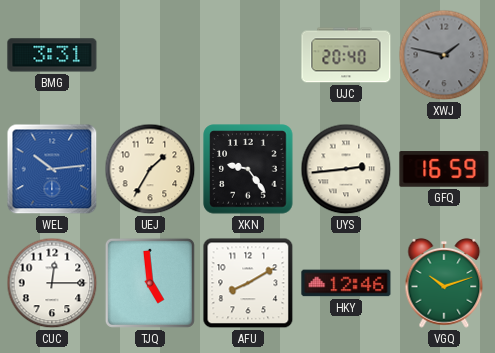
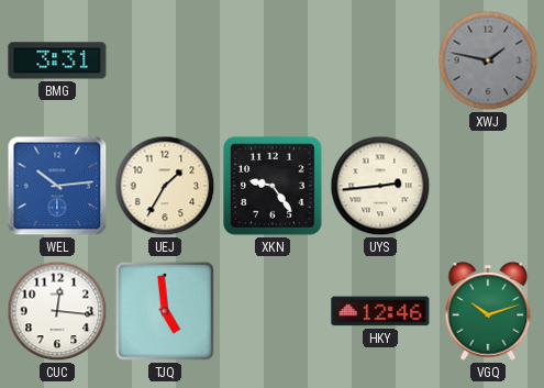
UJC: 20:40 -> none
GFQ: 16:59 -> none
CUC: 12:15 -> 12:16
AFU: 8:10 -> none
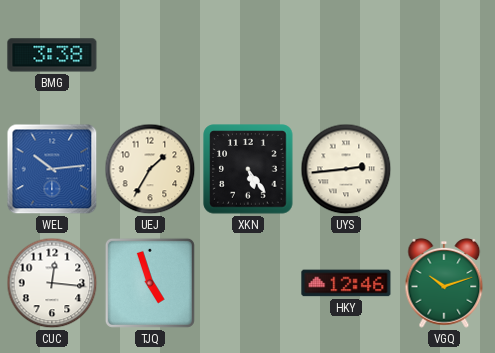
BMG: 3:31 -> 3:38
XWJ: 1:47 -> none
XKN: 9:24 -> 5:24
TJQ: 4:59 -> 4:57
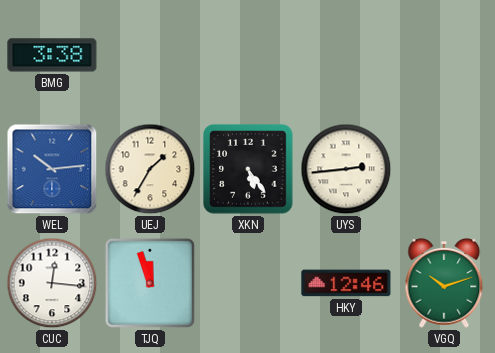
TJQ: 4:57 -> 11:57
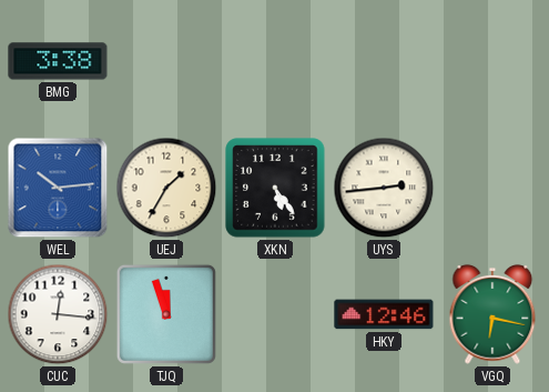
VGQ: 10:12 -> 6:17
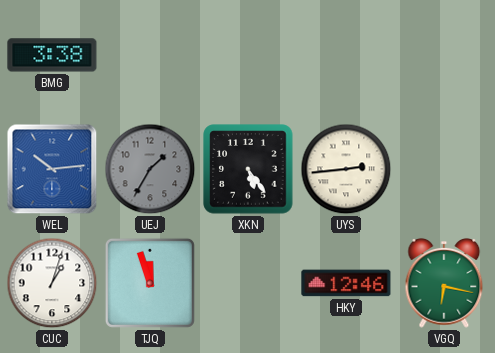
UEJ dial: cream -> grey
CUC: 12:16 -> 1:03
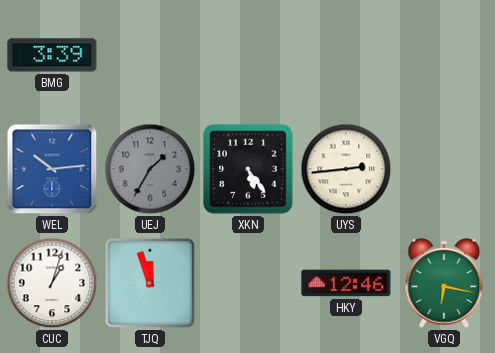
BMG: 3:38 -> 3:39
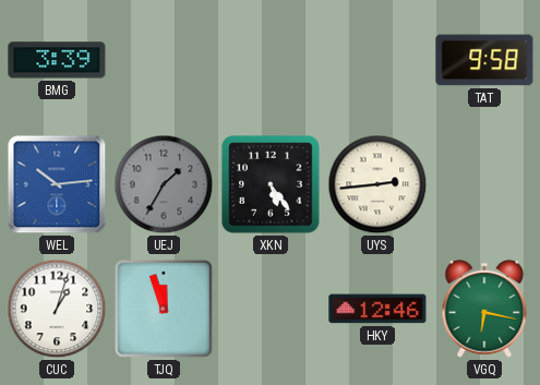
TAT: none -> 9:58
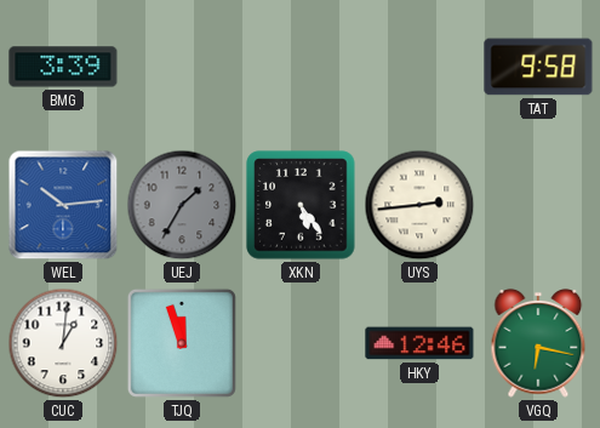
CUC: 1:03 -> 1:01
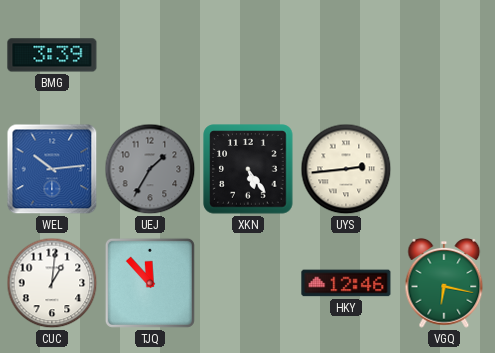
TAT: 9:58 -> none
TJQ: 11:57 -> 11:53
